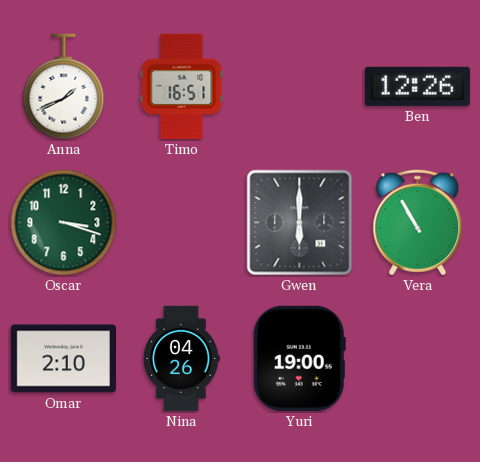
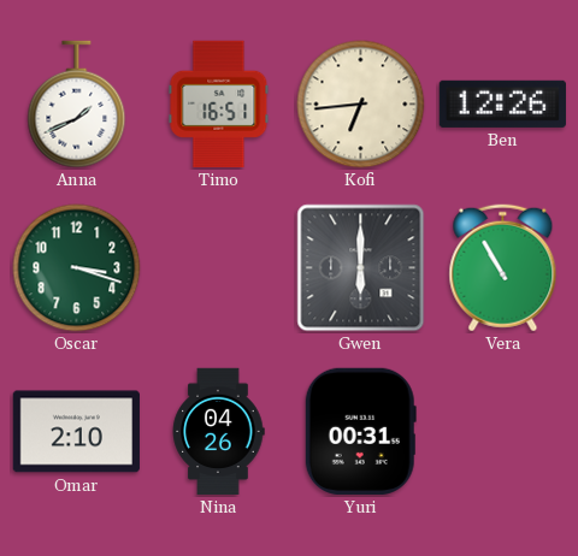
Kofi: none -> 6:44
Yuri: 19:00 -> 00:31
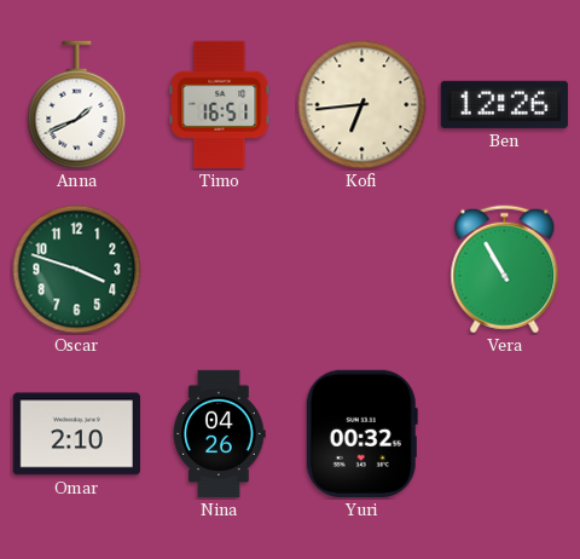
Oscar: 3:18 -> 3:48
Gwen: 6:00 -> none
Yuri: 00:31 -> 00:32
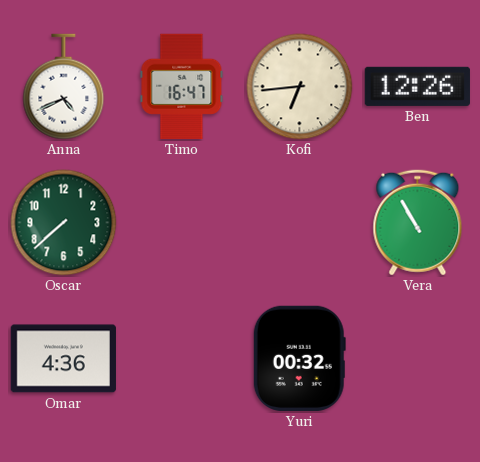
Anna: 1:41 -> 4:41
Timo: 16:51 -> 16:47
Oscar: 3:48 -> 7:38
Omar: 2:10 -> 4:36
Nina: 04:26 -> none
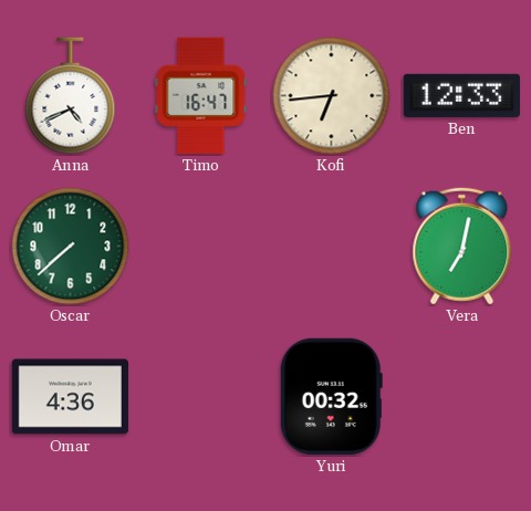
Ben: 12:26 -> 12:33
Vera: 10:55 -> 7:02
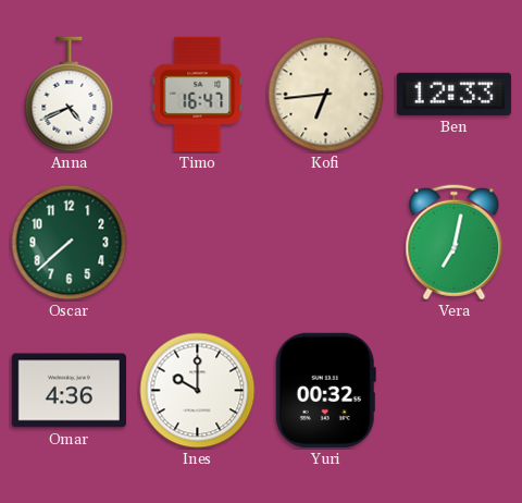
Ines: none -> 10:00
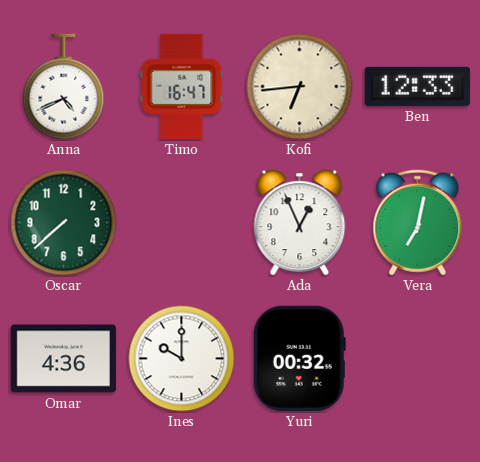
Ada: none -> 12:56
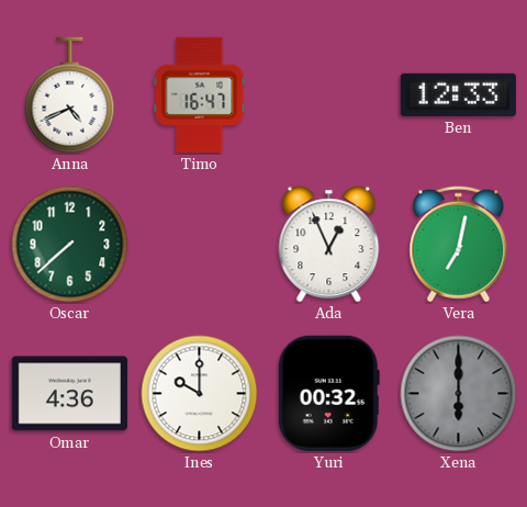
Kofi: 6:44 -> none
Xena: none -> 6:00
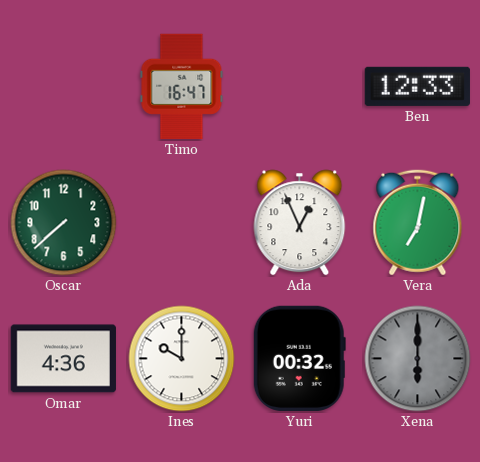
Anna: 4:41 -> none
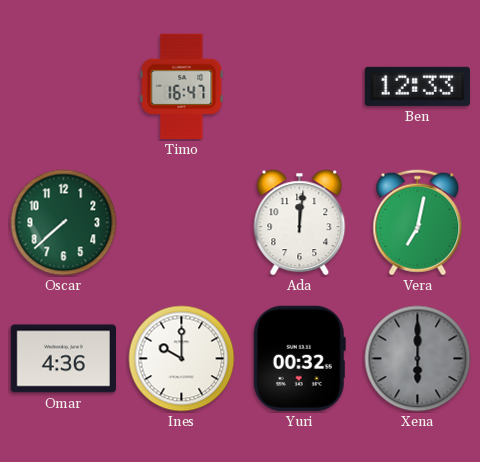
Ada: 12:56 -> 12:01
